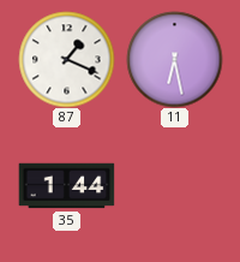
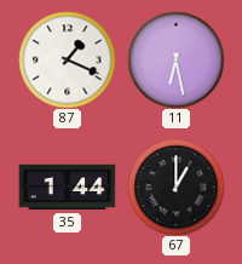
67: none -> 1:00
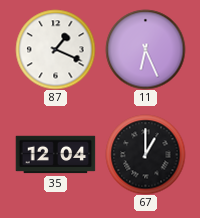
11: 6:28 -> 6:26
35: 1:44 -> 12:04
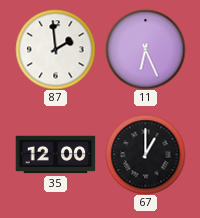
87: 1:19 -> 1:59
35: 12:04 -> 12:00
